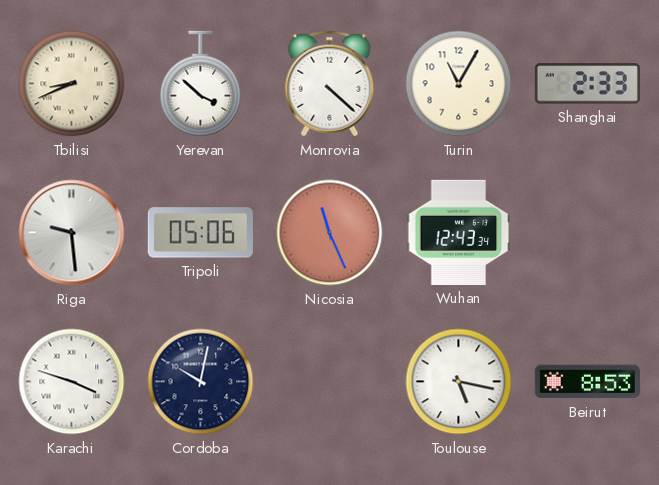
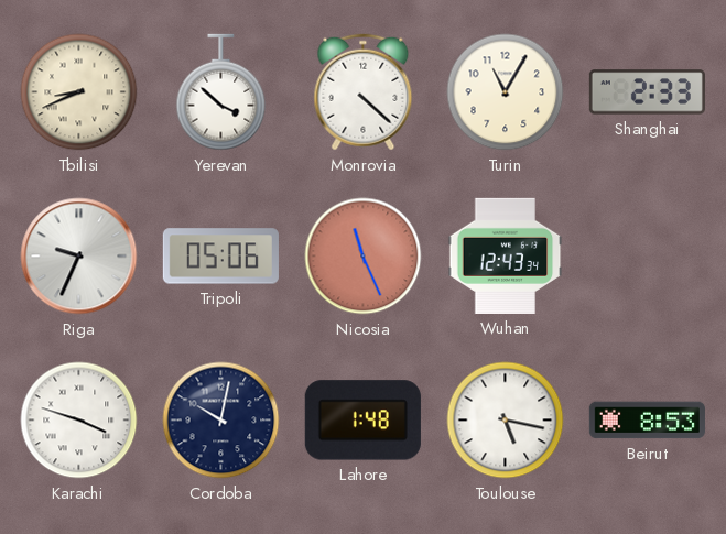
Riga: 9:29 -> 9:34
Lahore: none -> 1:48
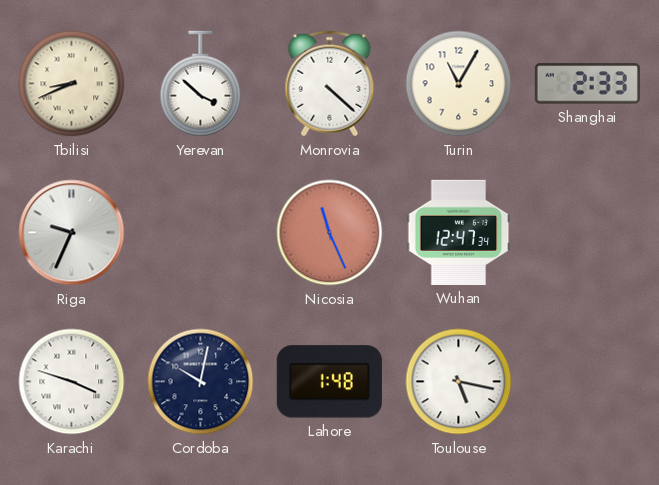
Tripoli: 05:06 -> none
Wuhan: 12:43 -> 12:47
Beirut: 8:53 -> none
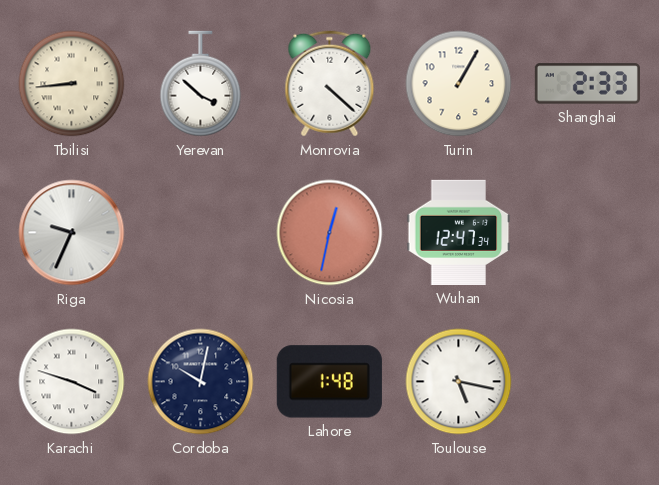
Tbilisi: 8:41 -> 8:44
Turin: 11:05 -> 1:05
Nicosia: 11:26 -> 12:32
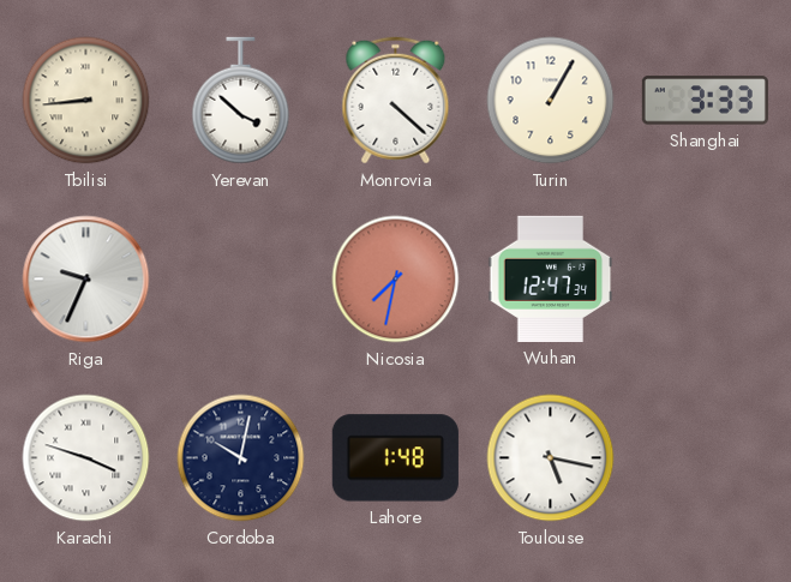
Shanghai: 2:33 -> 3:33
Nicosia: 12:32 -> 7:32
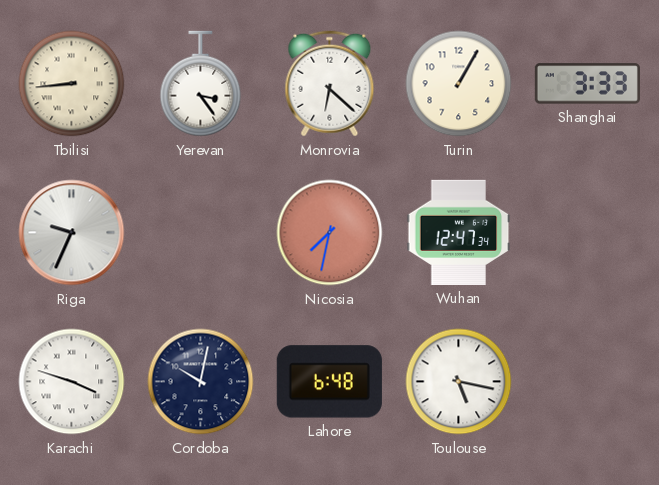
Yerevan: 3:52 -> 3:24
Monrovia: 4:22 -> 6:22
Lahore: 1:48 -> 6:48
